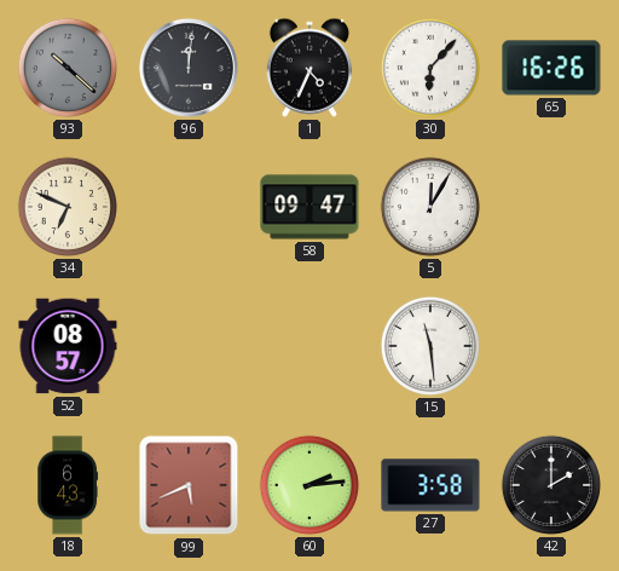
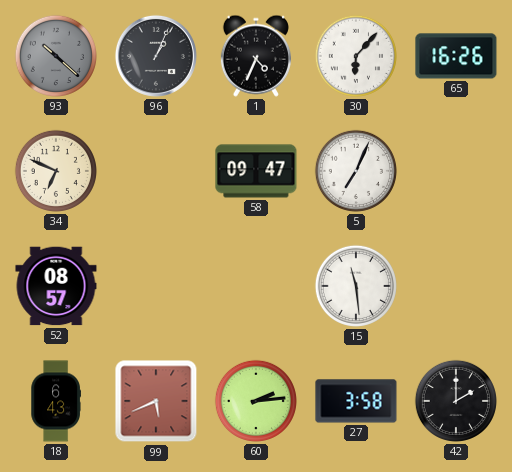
96: 12:01 -> 1:04
5: 12:05 -> 7:04
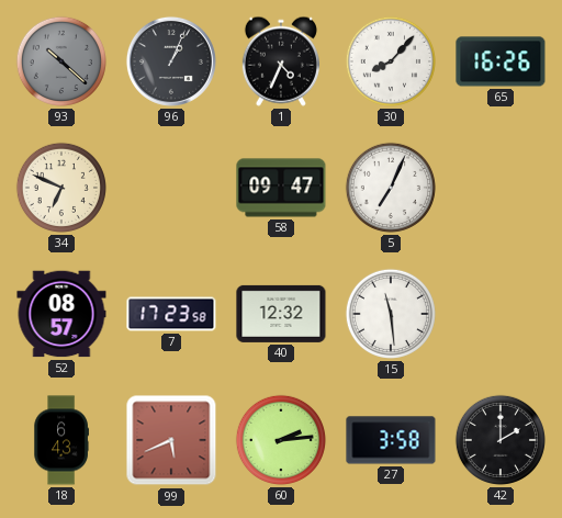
30: 6:07 -> 8:07
7: none -> 17:23
40: none -> 12:32
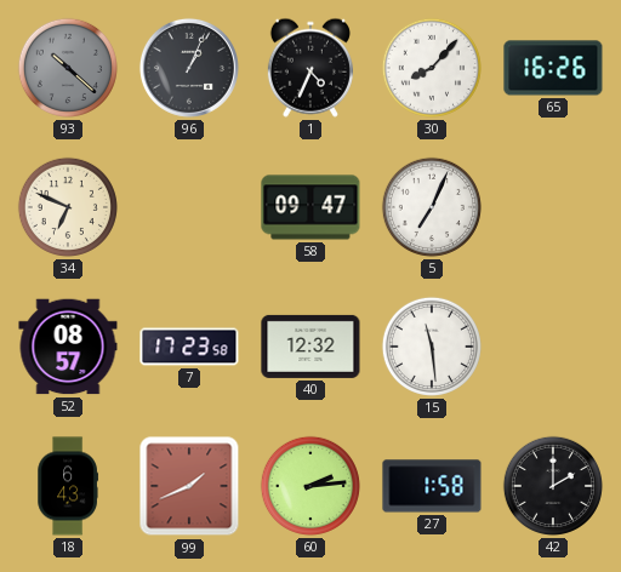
99: 5:41 -> 1:41
27: 3:58 -> 1:58
